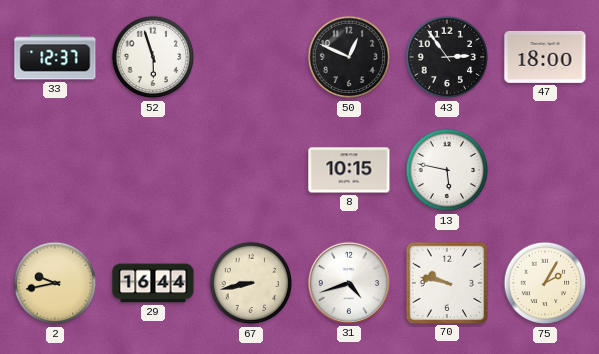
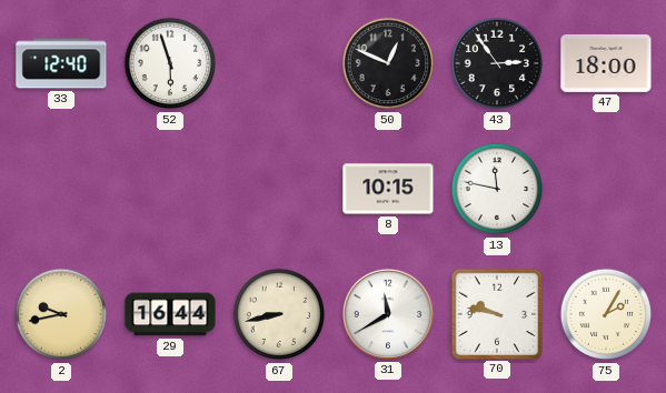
33: 12:37 -> 12:40
13: 5:47 -> 11:47
31: 4:42 -> 11:40
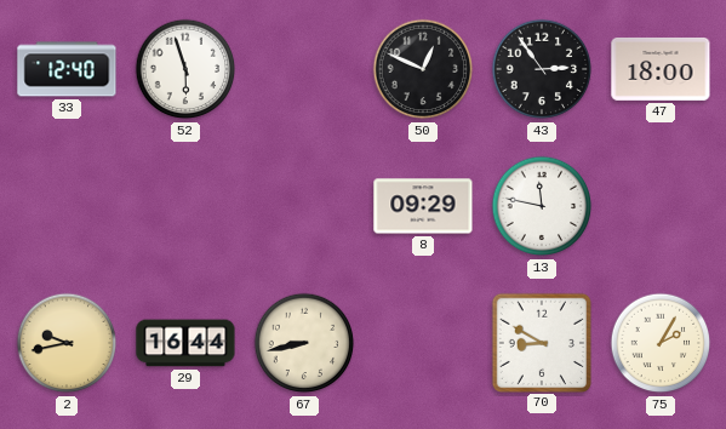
8: 10:15 -> 09:29
31: 11:40 -> none
70: 9:47 -> 8:50
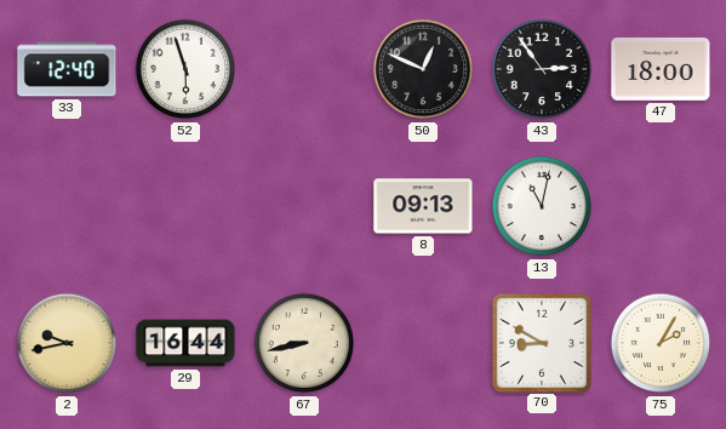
8: 09:29 -> 09:13
13: 11:47 -> 11:02
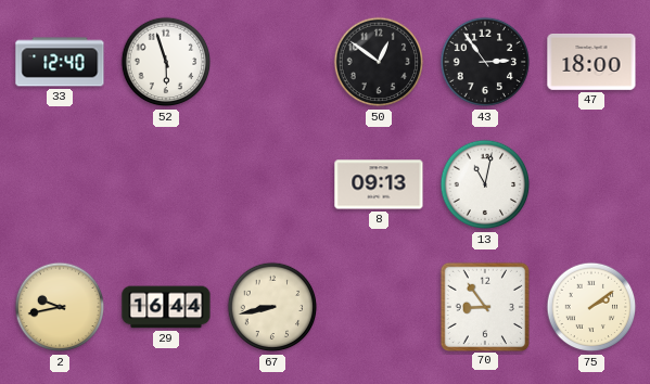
50: 12:49 -> 12:51
70: 8:50 -> 8:54
75: 2:05 -> 2:09
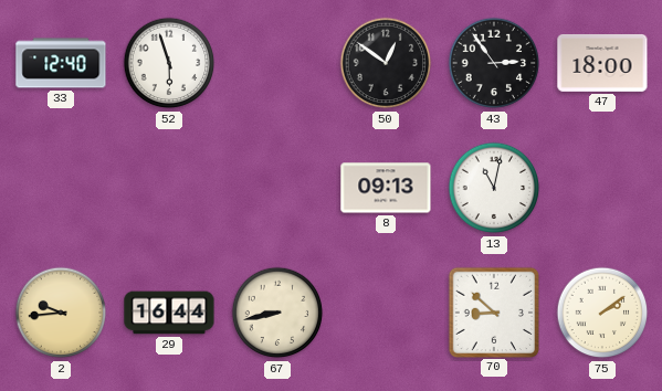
2: 9:43 -> 9:44
70: 8:54 -> 8:52
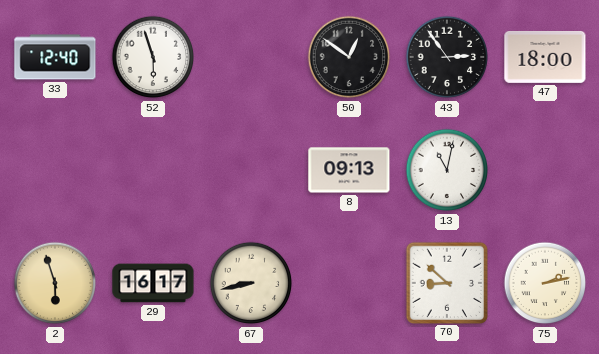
2: 9:44 -> 5:57
29: 16:44 -> 16:17
75: 2:09 -> 2:13
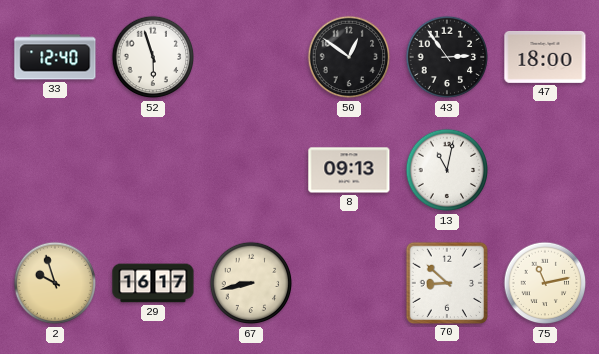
2: 5:57 -> 9:57
75: 2:13 -> 11:13
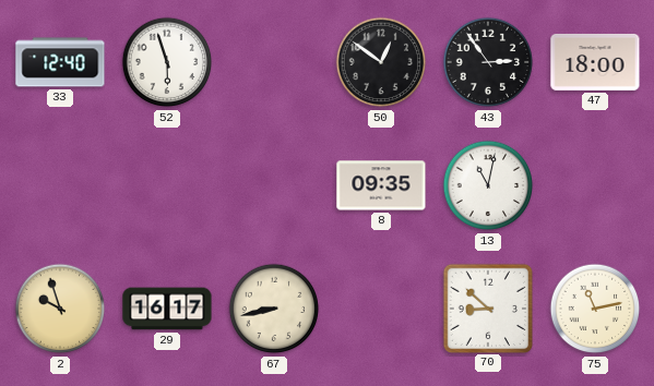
8: 09:13 -> 09:35
